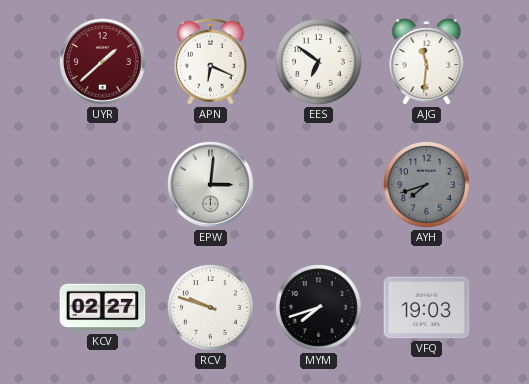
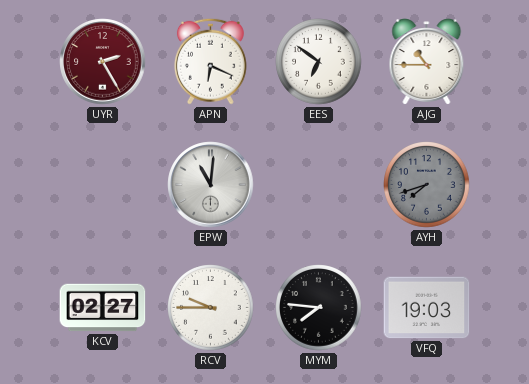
UYR: 1:38 -> 2:25
AJG: 11:31 -> 10:45
EPW: 3:01 -> 11:01
RCV: 9:48 -> 9:45
MYM: 7:42 -> 7:46
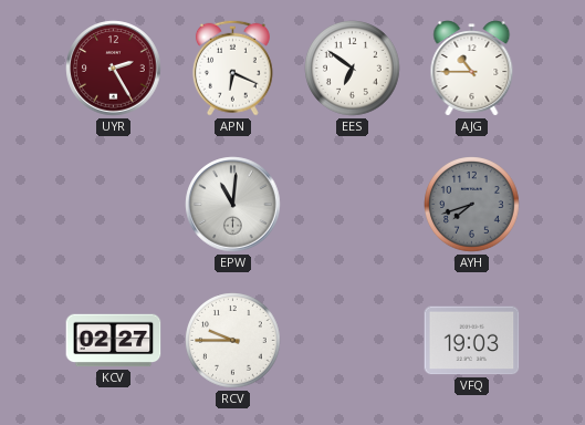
MYM: 7:46 -> none
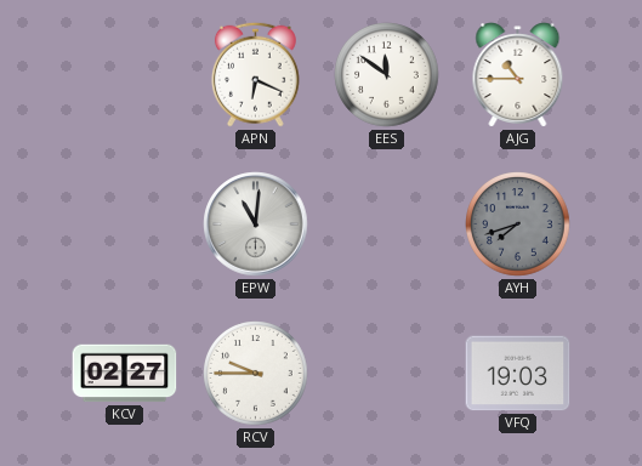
UYR: 2:25 -> none
EES: 6:51 -> 11:51
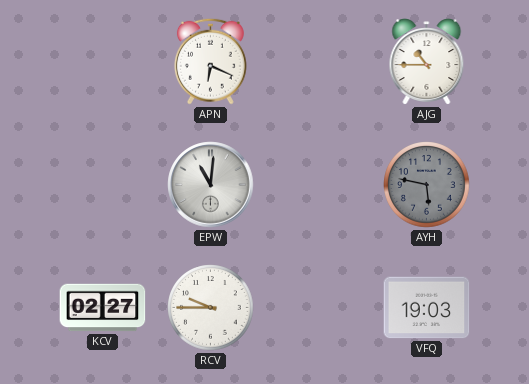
EES: 11:51 -> none
AYH: 7:42 -> 5:47
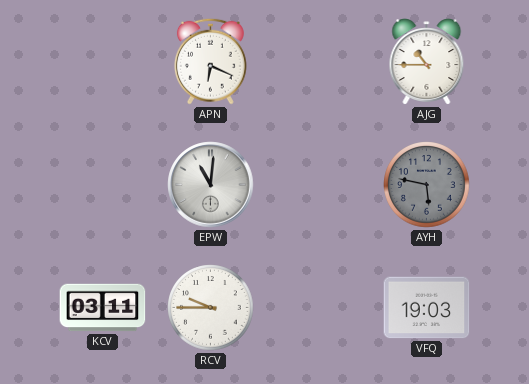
KCV: 02:27 -> 03:11
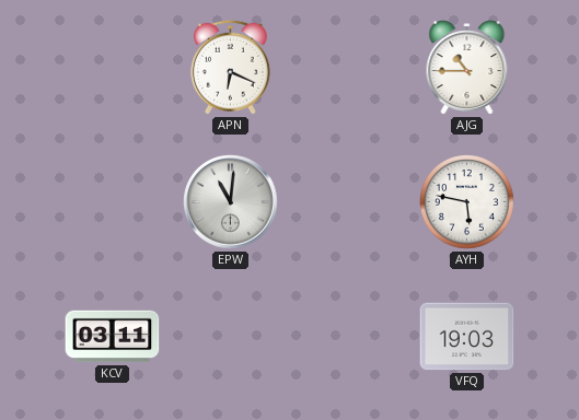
AYH dial: grey -> white
RCV: 9:45 -> none
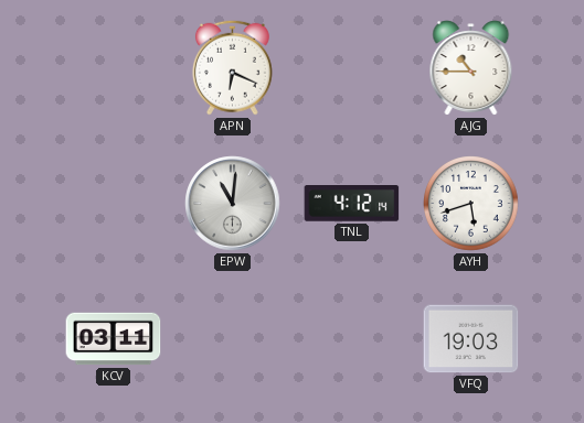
TNL: none -> 4:12
AYH: 5:47 -> 5:42
